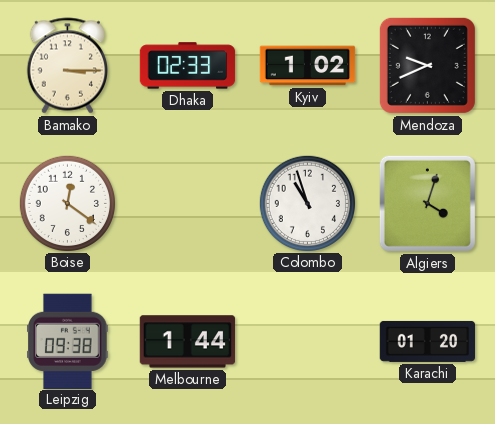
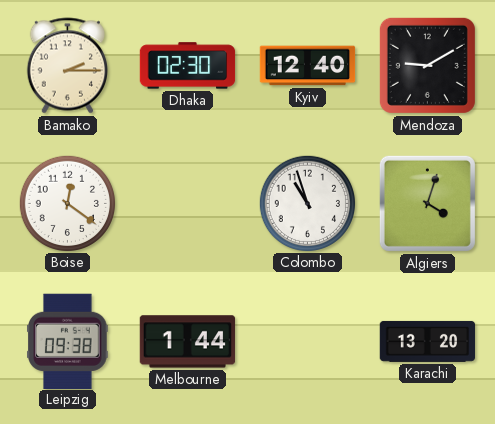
Bamako: 3:15 -> 2:15
Dhaka: 02:33 -> 02:30
Kyiv: 1:02 -> 12:40
Mendoza: 9:41 -> 9:10
Karachi: 01:20 -> 13:20
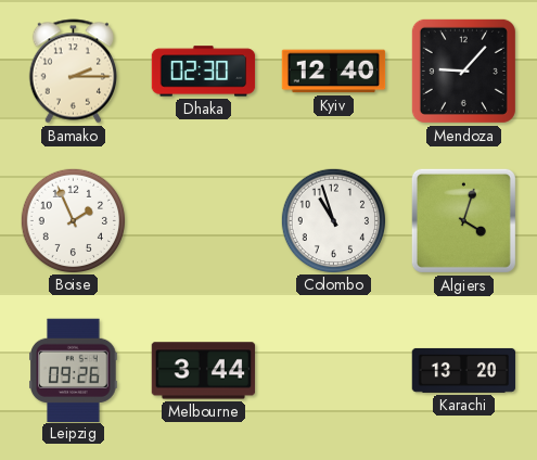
Mendoza: 9:10 -> 9:07
Boise: 12:21 -> 1:56
Leipzig: 09:38 -> 09:26
Melbourne: 1:44 -> 3:44
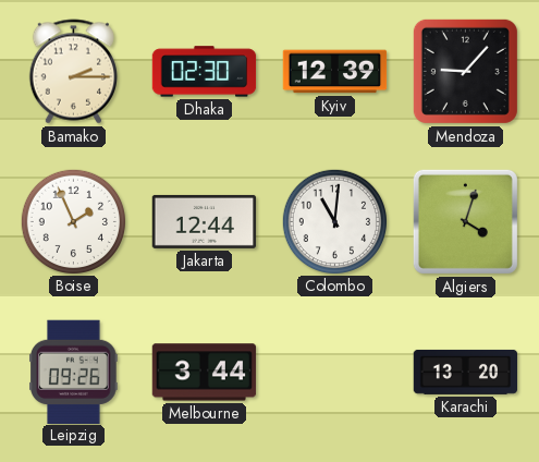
Kyiv: 12:40 -> 12:39
Jakarta: none -> 12:44
Colombo: 10:57 -> 11:01
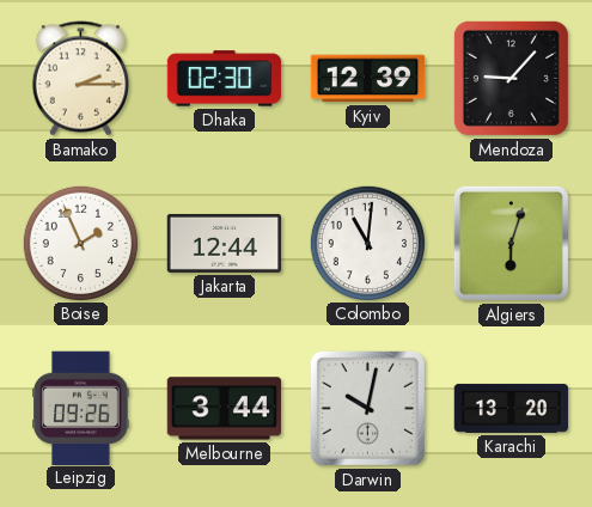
Algiers: 4:03 -> 6:03
Darwin: none -> 10:02
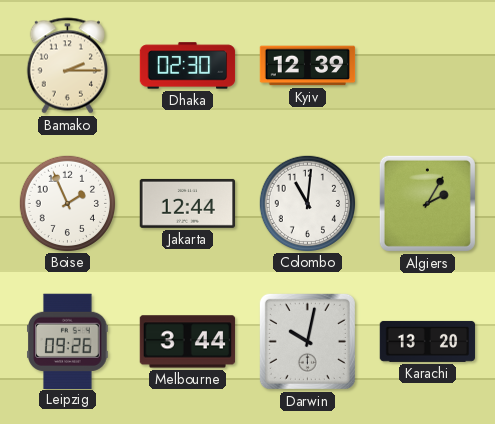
Mendoza: 9:07 -> none
Algiers: 6:03 -> 2:05
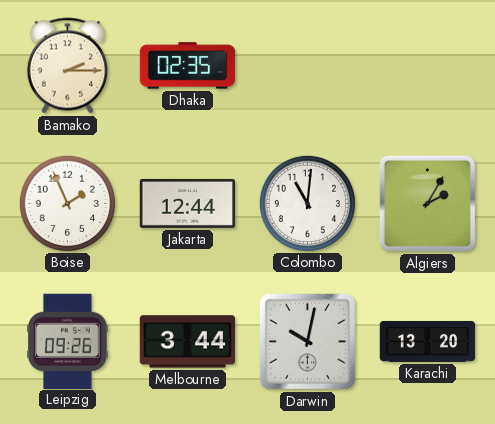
Dhaka: 02:30 -> 02:35
Kyiv: 12:39 -> none
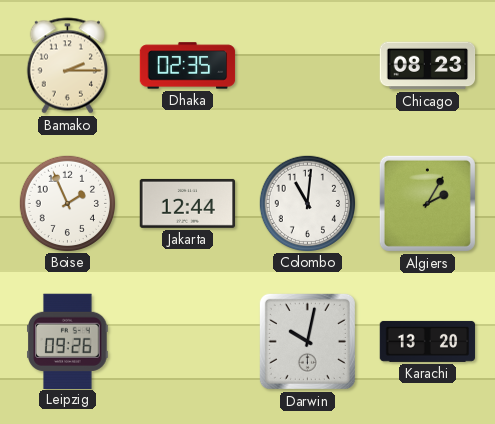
Chicago: none -> 08:23
Melbourne: 3:44 -> none
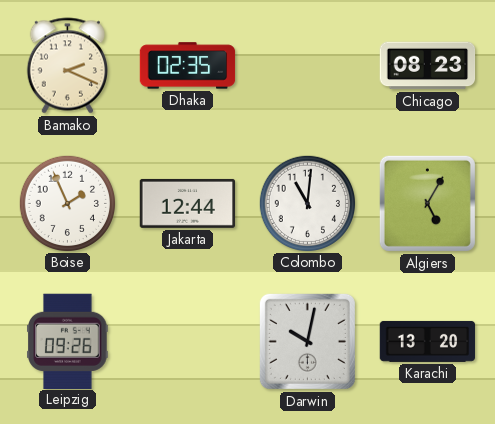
Bamako: 2:15 -> 2:19
Algiers: 2:05 -> 5:05
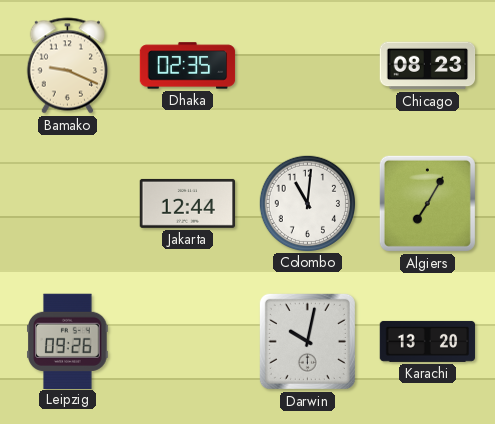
Bamako: 2:19 -> 9:19
Boise: 1:56 -> none
Algiers: 5:05 -> 7:05
